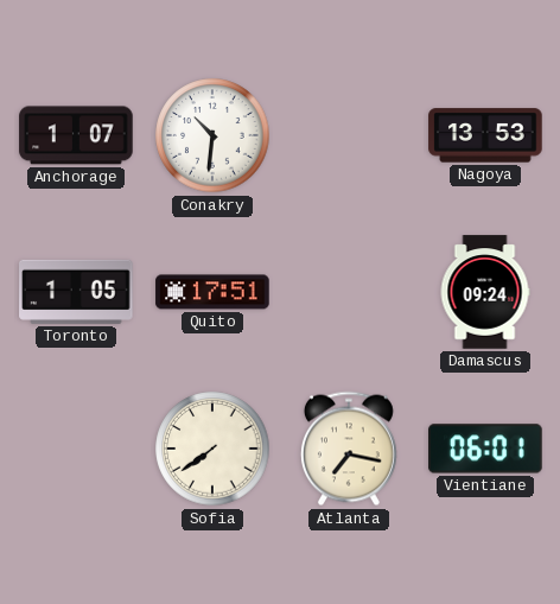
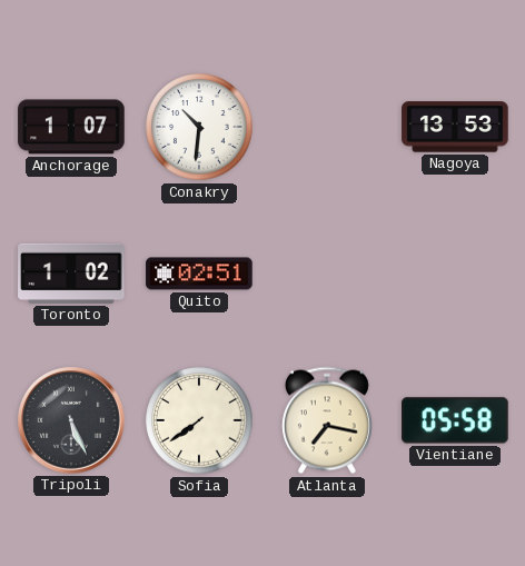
Toronto: 1:05 -> 1:02
Quito: 17:51 -> 02:51
Damascus: 09:24 -> none
Tripoli: none -> 5:26
Vientiane: 06:01 -> 05:58
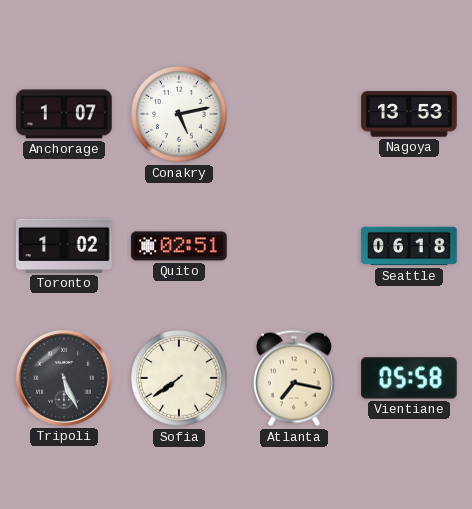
Conakry: 10:31 -> 5:13
Seattle: none -> 06:18
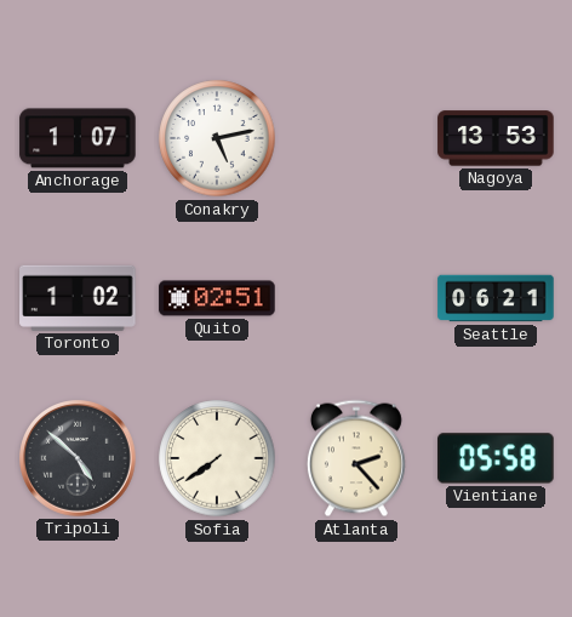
Seattle: 06:18 -> 06:21
Tripoli: 5:26 -> 4:52
Atlanta: 7:17 -> 2:23
